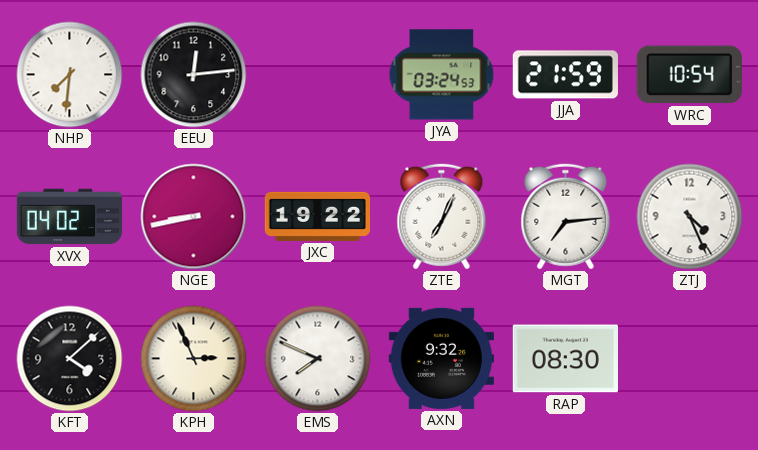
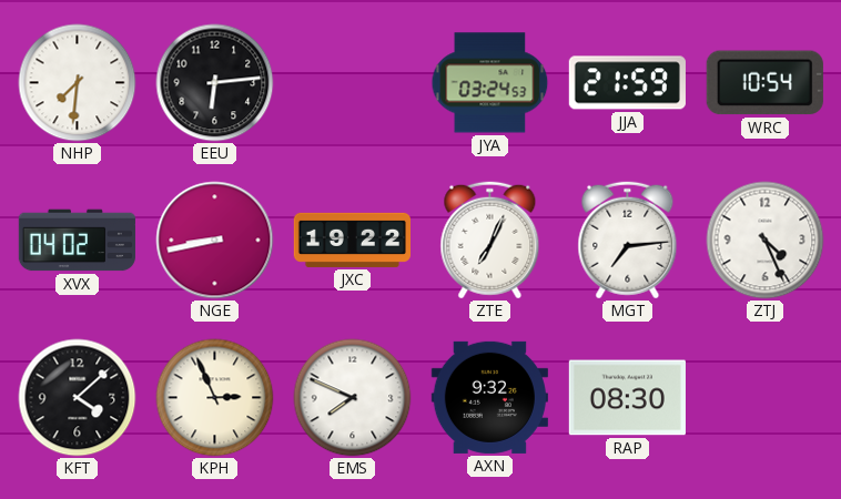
EEU: 12:14 -> 6:14
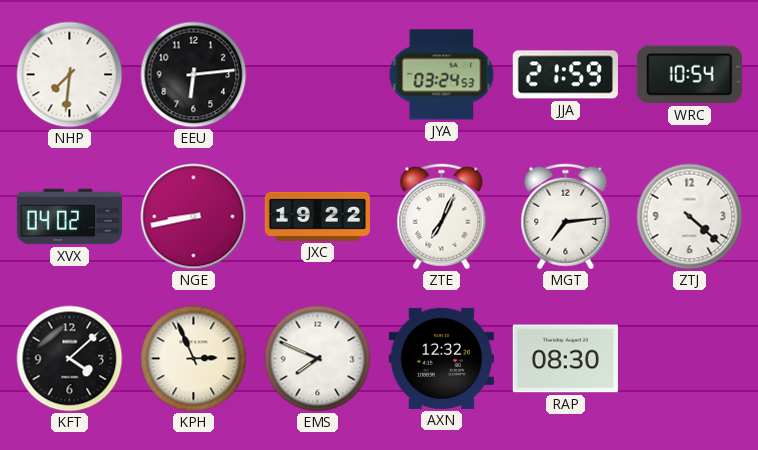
ZTJ: 4:26 -> 4:22
AXN: 9:32 -> 12:32
